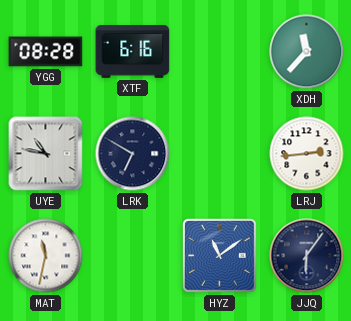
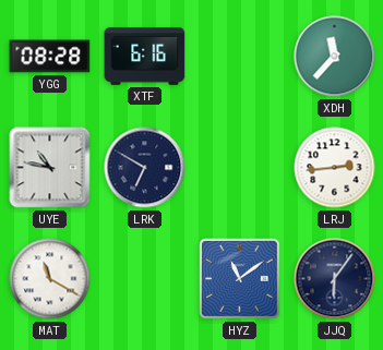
MAT: 11:32 -> 11:20
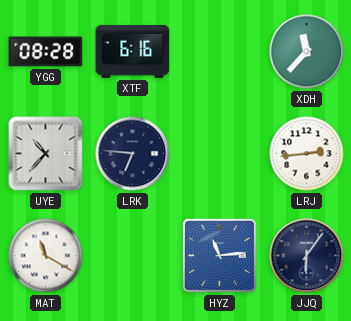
UYE: 10:47 -> 10:37
LRK: 6:50 -> 6:46
HYZ: 11:09 -> 11:14
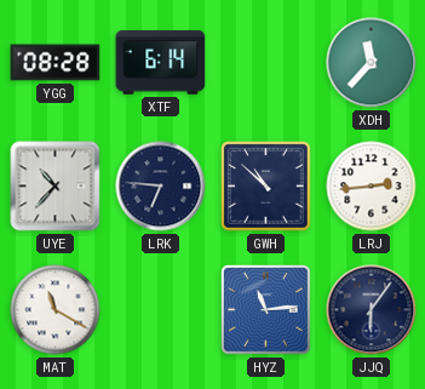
XTF: 6:16 -> 6:14
GWH: none -> 10:52
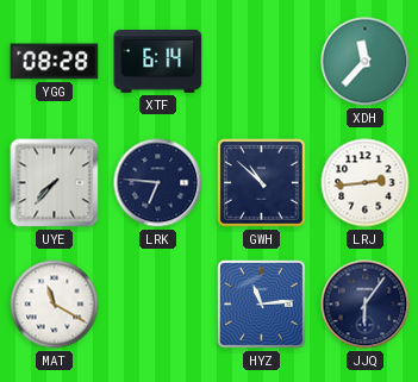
UYE: 10:37 -> 7:37
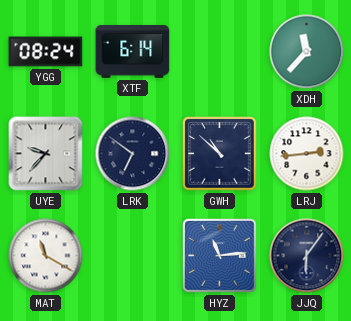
YGG: 08:28 -> 08:24
UYE: 7:37 -> 9:37
LRK: 6:46 -> 6:51
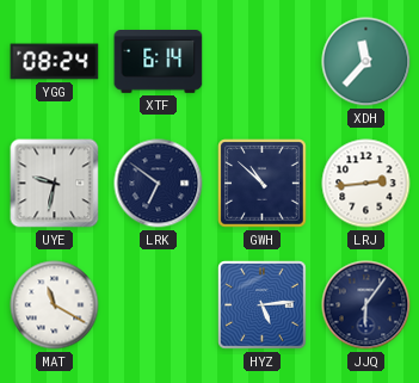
UYE: 9:37 -> 9:32
HYZ: 11:14 -> 5:14
